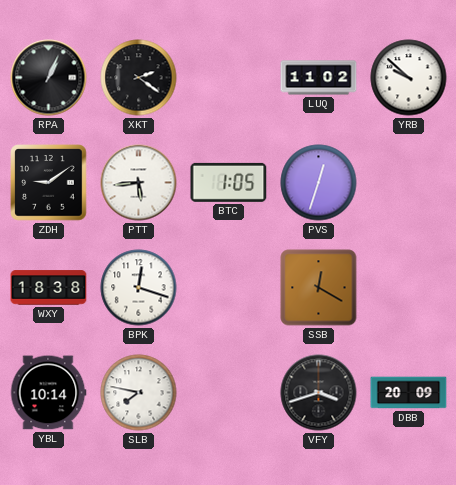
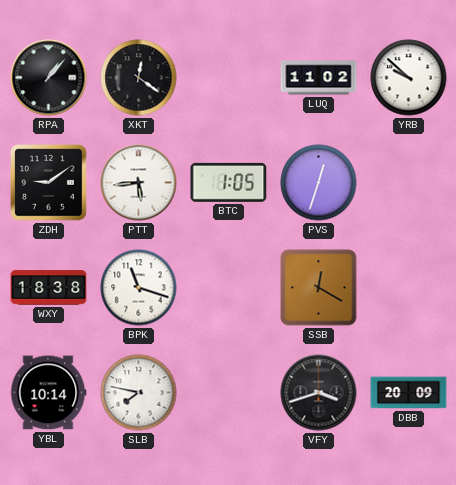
RPA: 1:04 -> 1:07
XKT: 2:21 -> 12:21
BPK: 12:18 -> 11:18
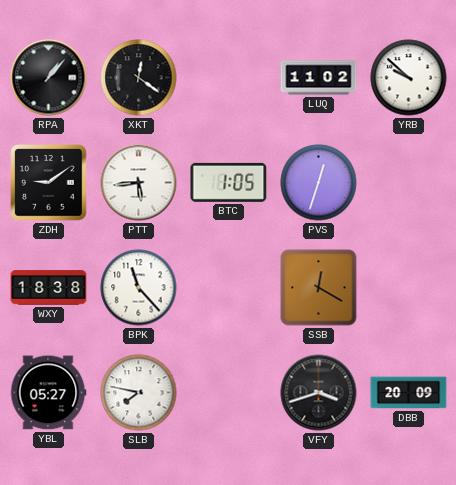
BPK: 11:18 -> 11:23
YBL: 10:14 -> 05:27
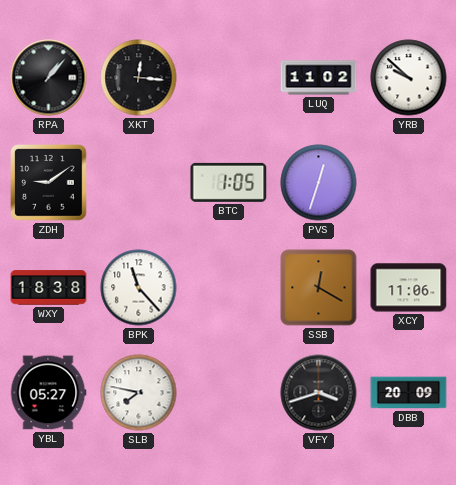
XKT: 12:21 -> 12:16
PTT: 5:44 -> none
XCY: none -> 11:06
